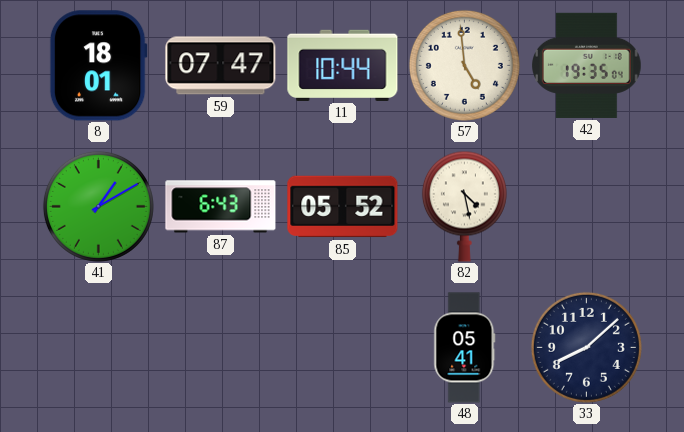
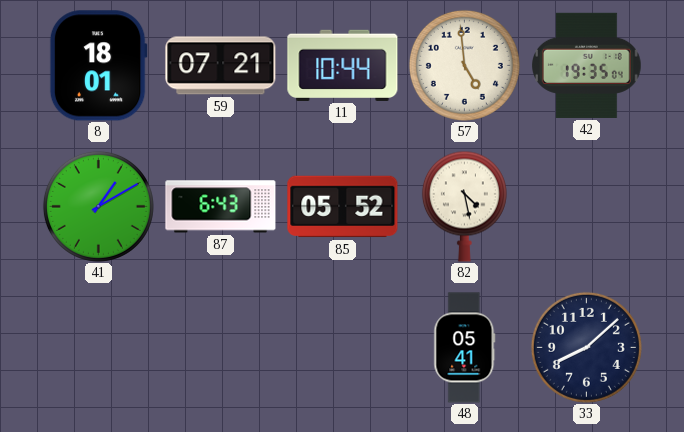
59: 07:47 -> 07:21
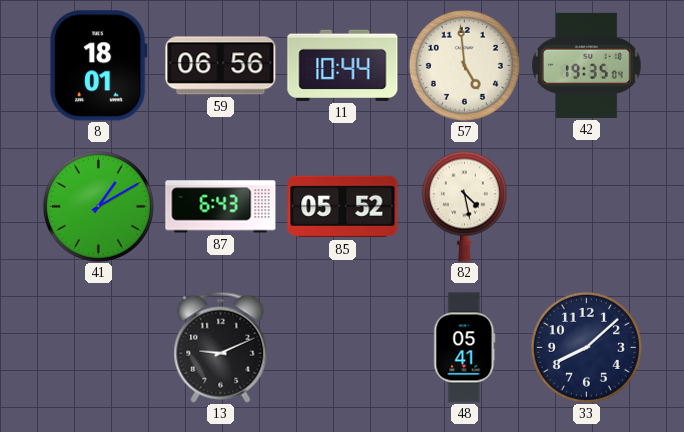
59: 07:21 -> 06:56
13: none -> 9:11
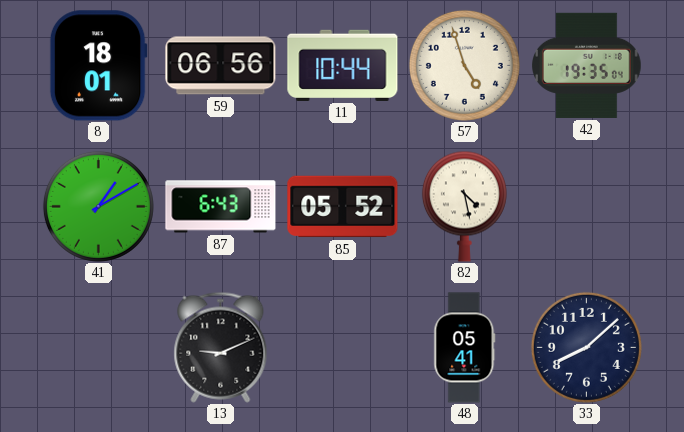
57: 4:59 -> 4:57
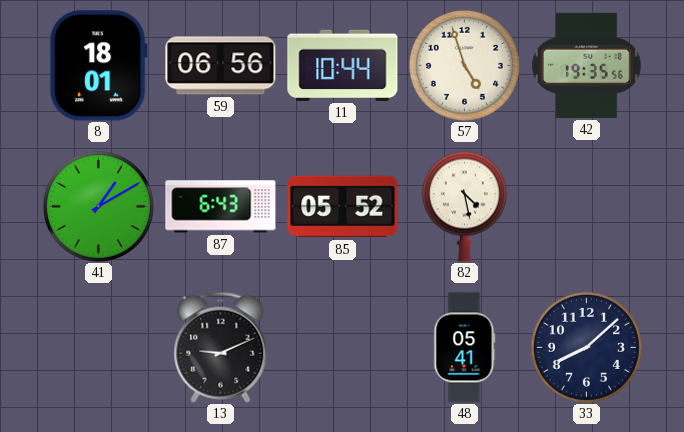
42: 19:35:04 -> 19:35:56
